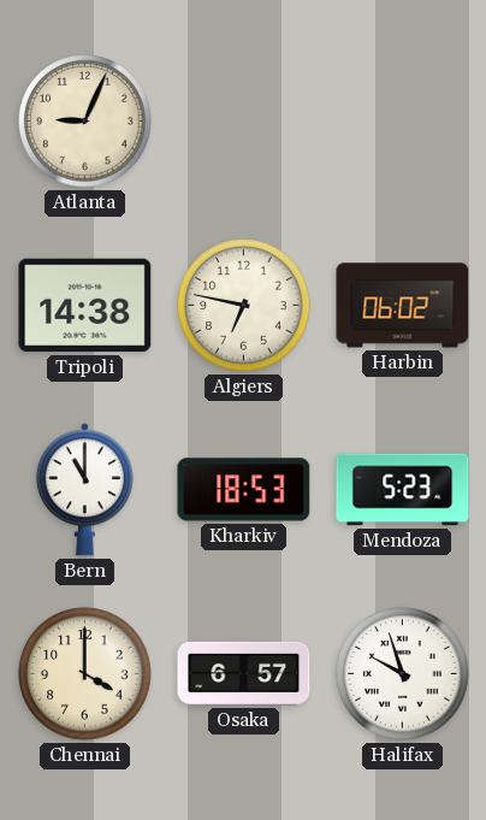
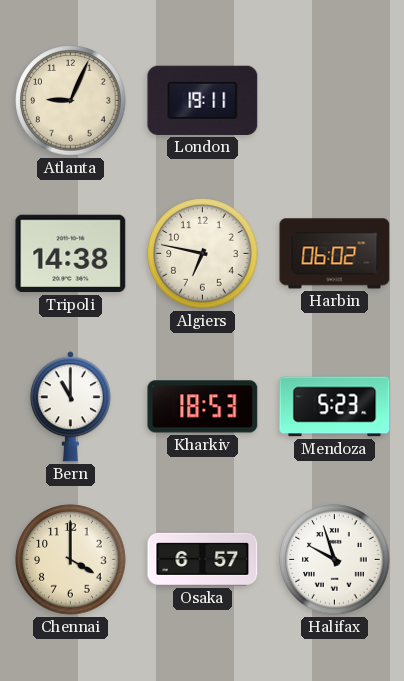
London: none -> 19:11
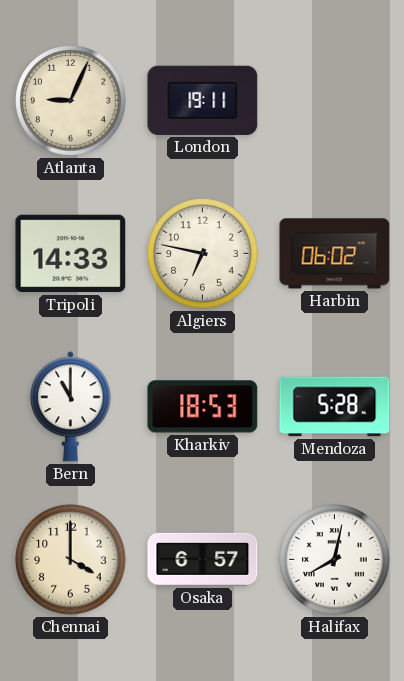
Tripoli: 14:38 -> 14:33
Mendoza: 5:23 -> 5:28
Halifax: 9:57 -> 8:02
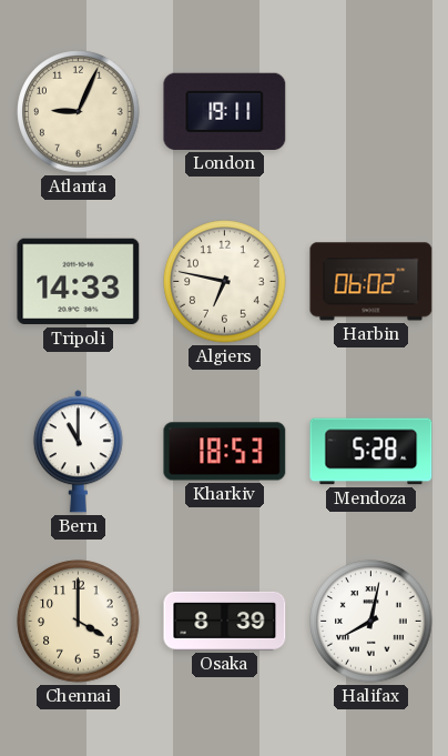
Osaka: 6:57 -> 8:39
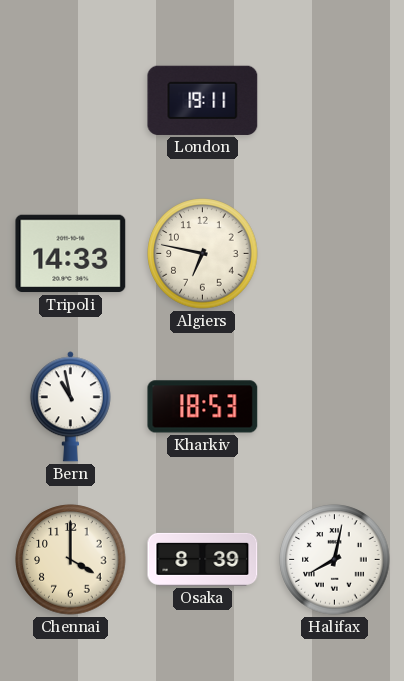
Atlanta: 9:04 -> none
Harbin: 06:02 -> none
Bern: 11:00 -> 10:58
Mendoza: 5:28 -> none
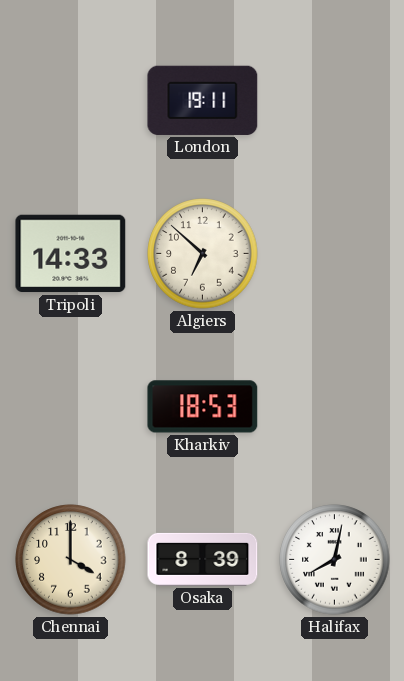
Algiers: 6:47 -> 6:52
Bern: 10:58 -> none
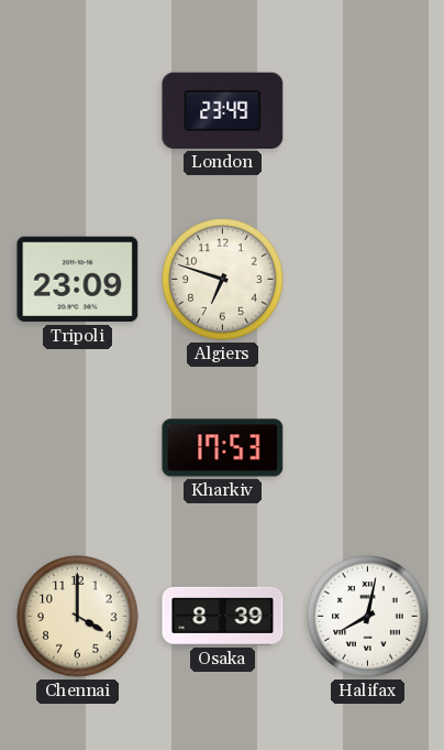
London: 19:11 -> 23:49
Tripoli: 14:33 -> 23:09
Algiers: 6:52 -> 6:48
Kharkiv: 18:53 -> 17:53
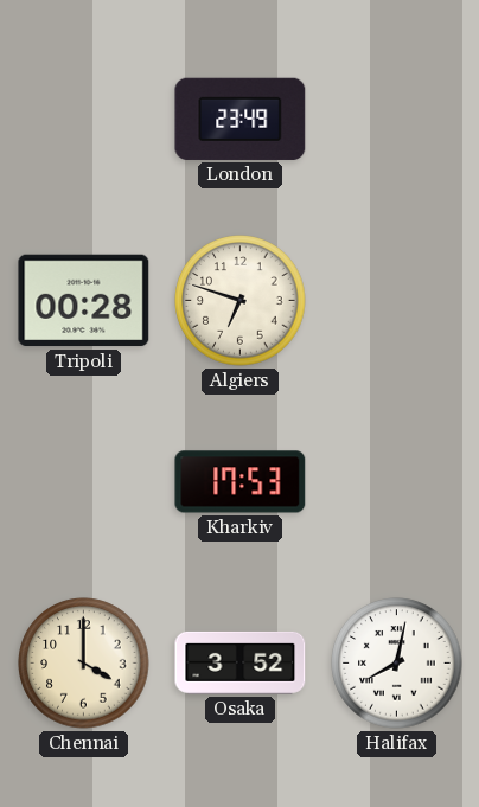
Tripoli: 23:09 -> 00:28
Osaka: 8:39 -> 3:52
